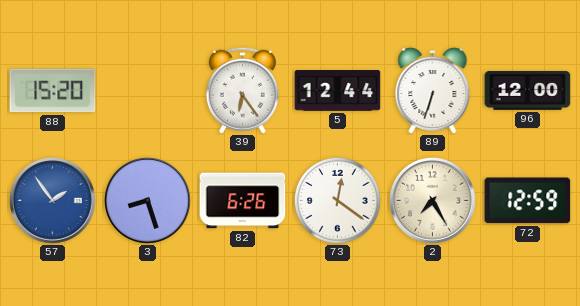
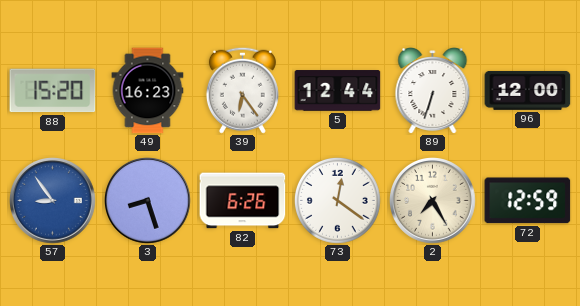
49: none -> 16:23
57: 1:54 -> 8:54
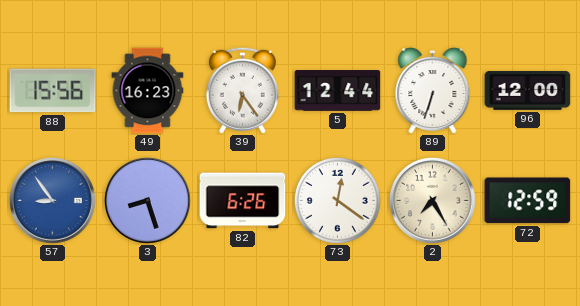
88: 15:20 -> 15:56
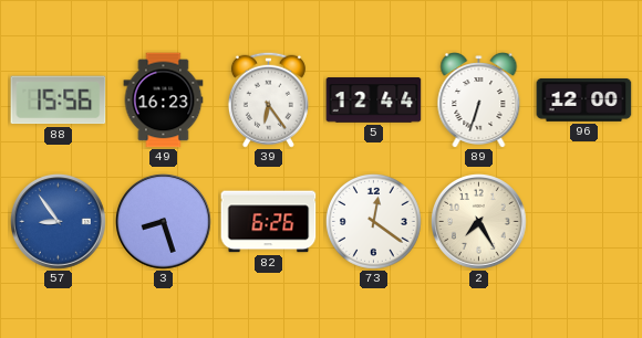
72: 12:59 -> none
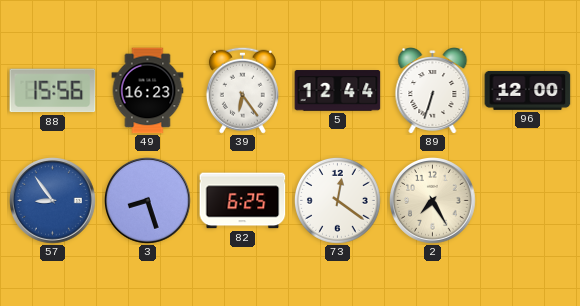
82: 6:26 -> 6:25
